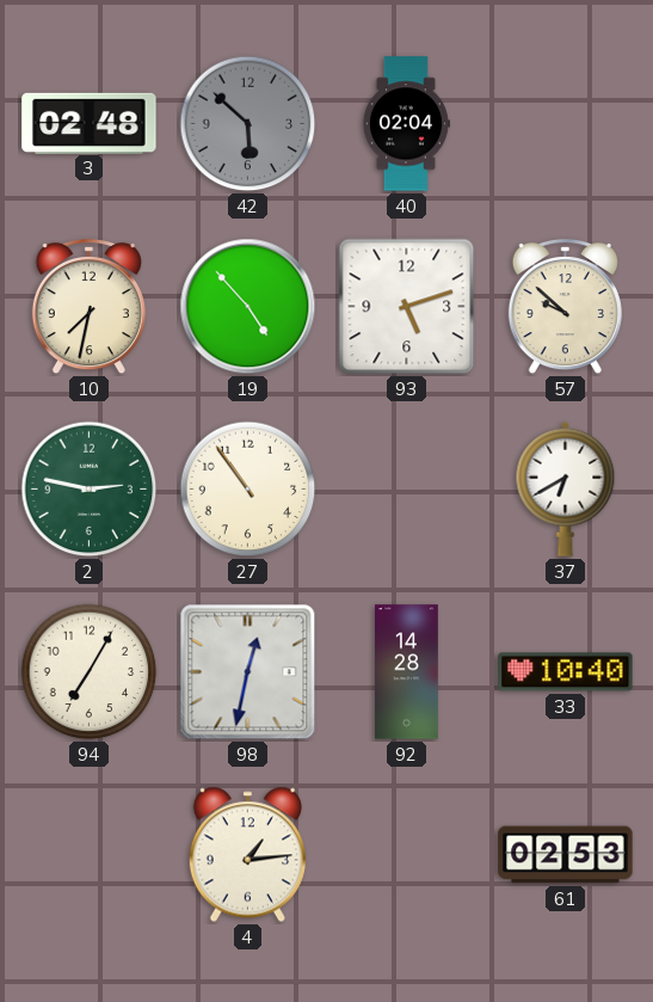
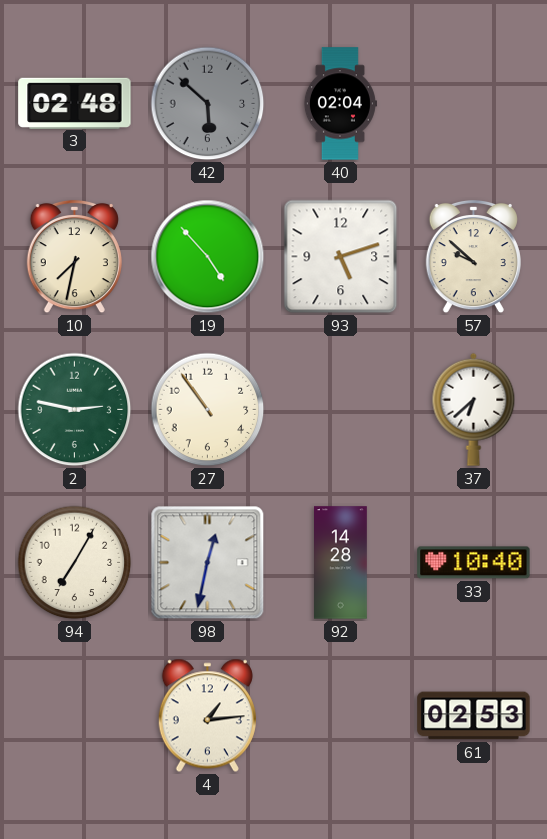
37: 6:40 -> 6:38
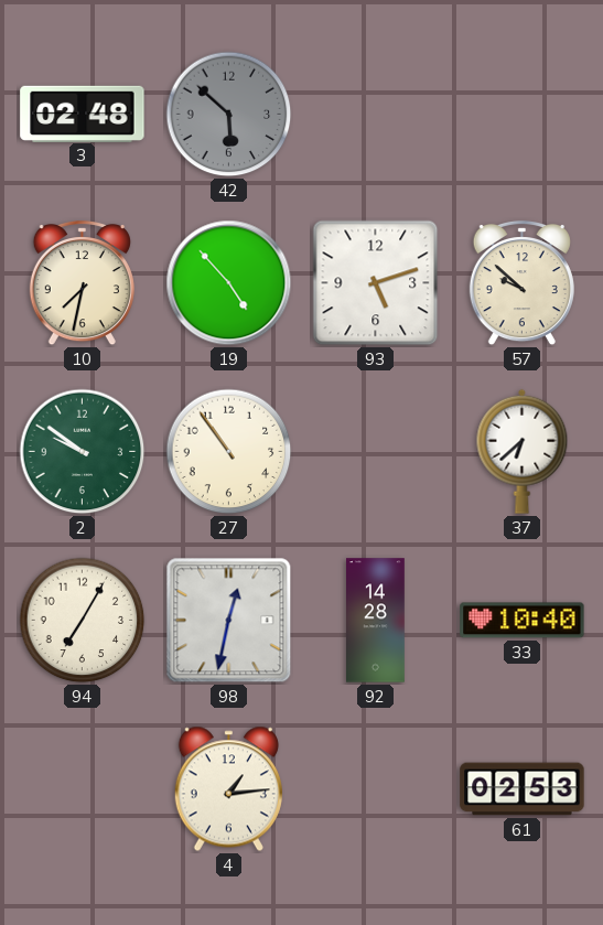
40: 02:04 -> none
2: 2:47 -> 9:51
